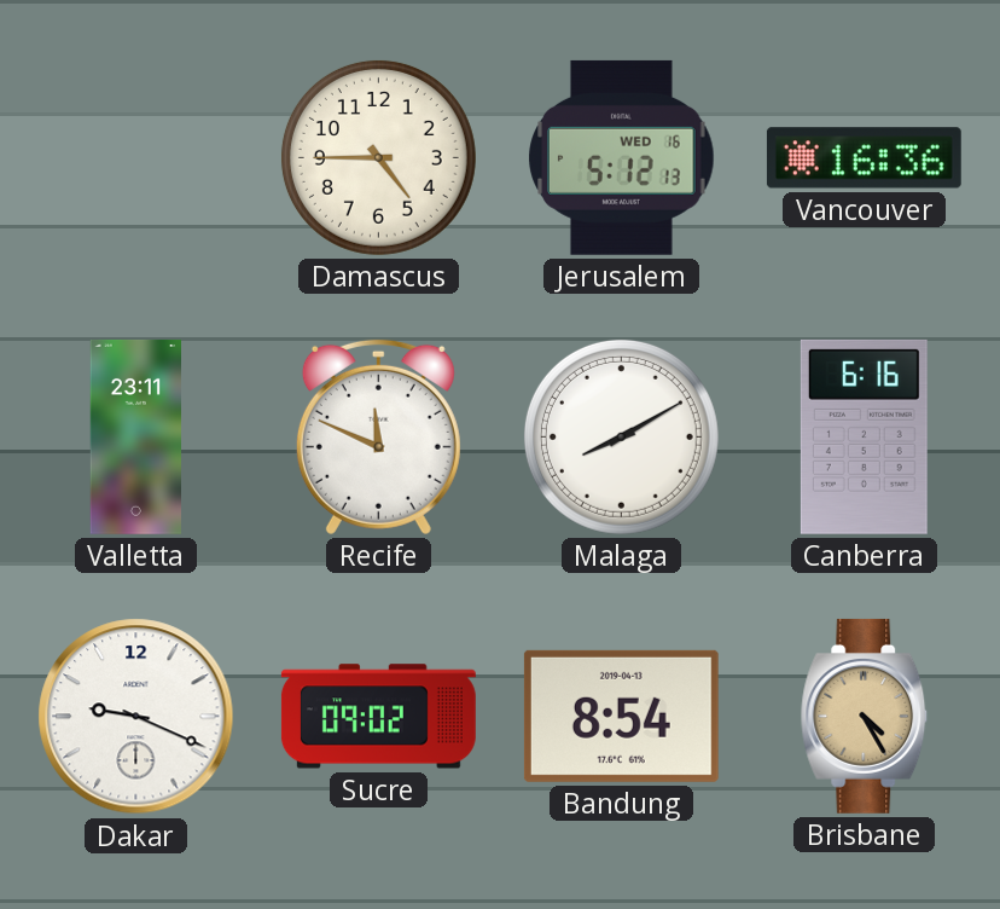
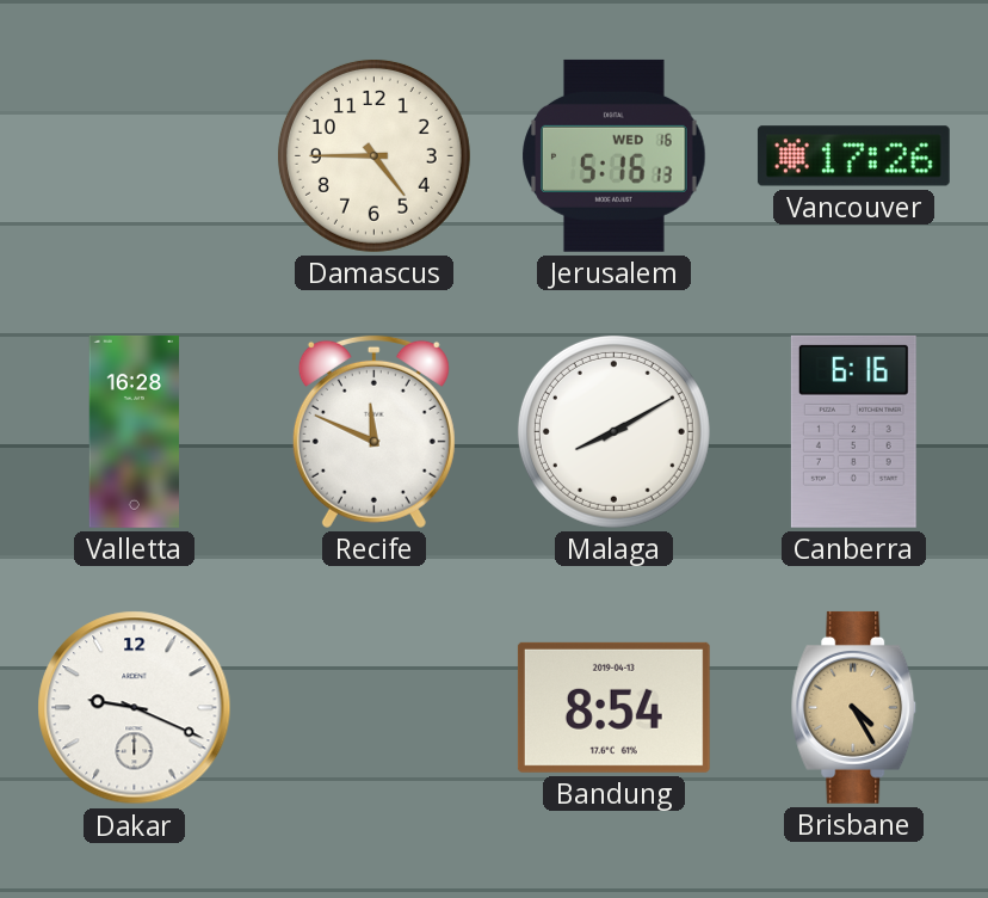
Jerusalem: 5:12 -> 5:16
Vancouver: 16:36 -> 17:26
Valletta: 23:11 -> 16:28
Sucre: 09:02 -> none
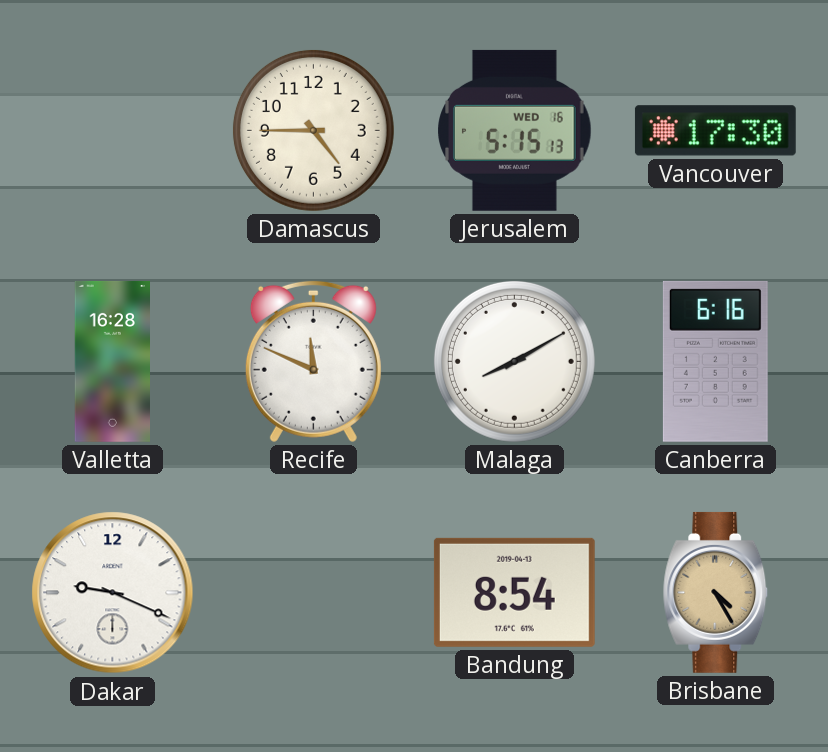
Jerusalem: 5:16 -> 5:15
Vancouver: 17:26 -> 17:30
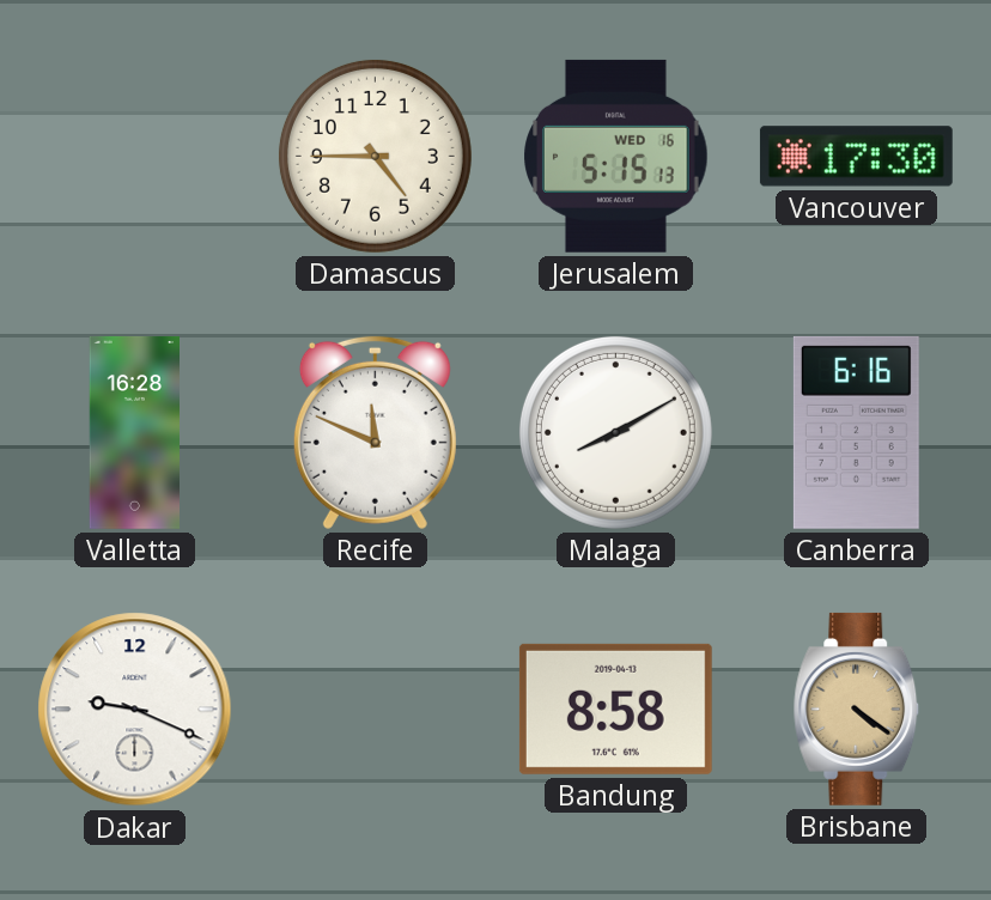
Bandung: 8:54 -> 8:58
Brisbane: 4:25 -> 4:21
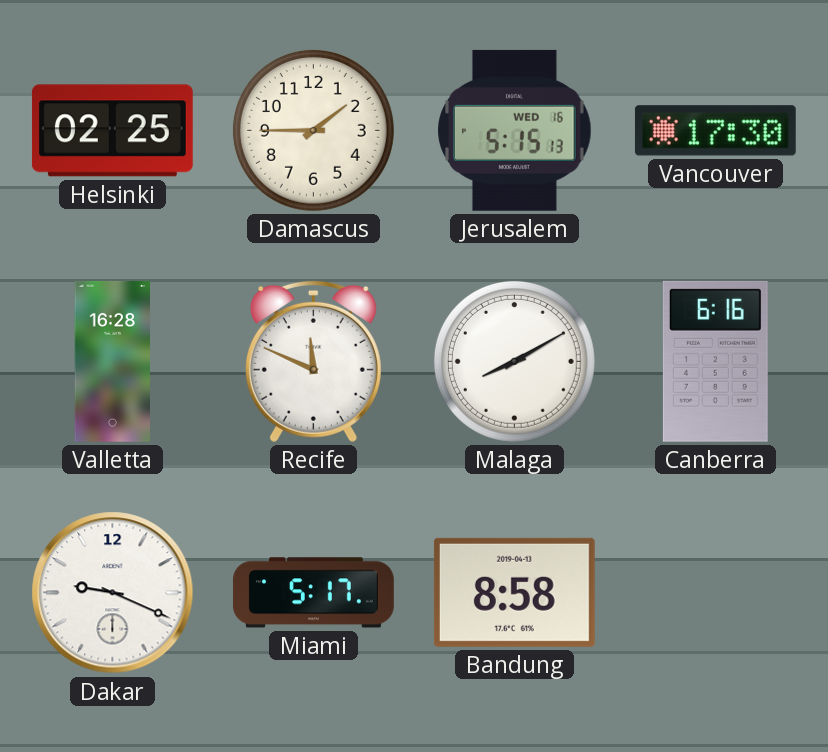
Helsinki: none -> 02:25
Damascus: 4:45 -> 1:45
Miami: none -> 5:17
Brisbane: 4:21 -> none
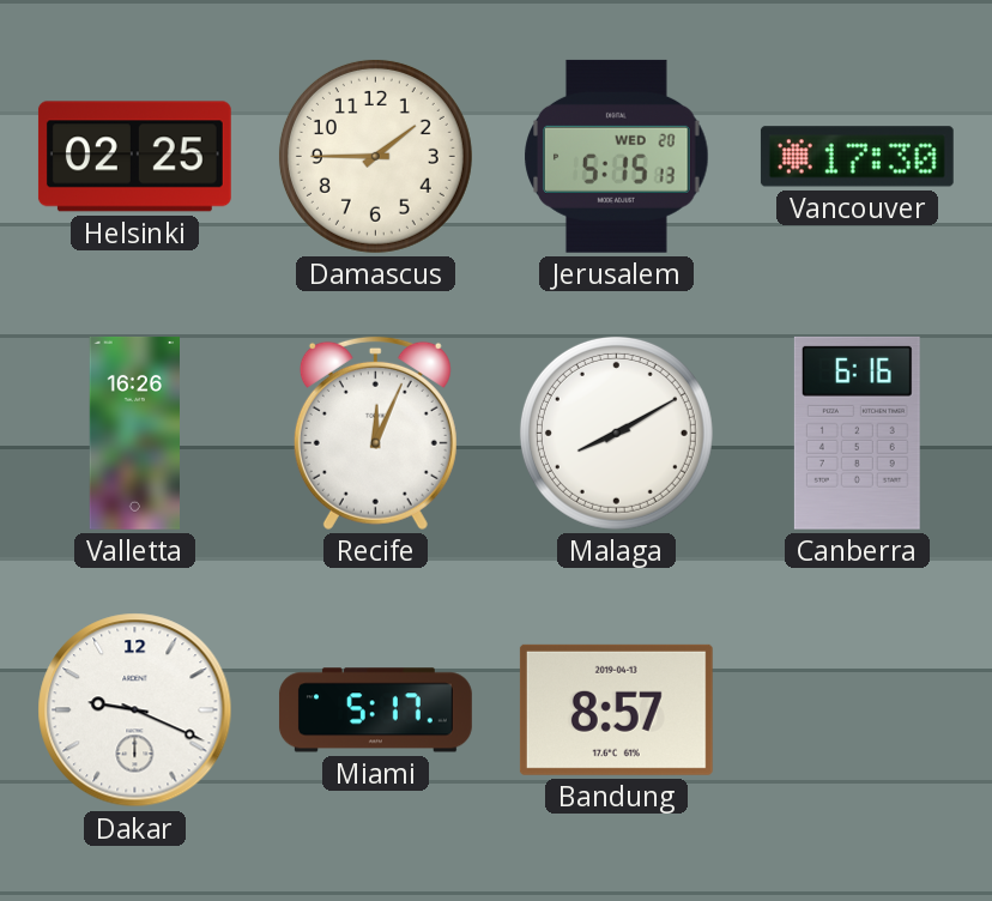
Jerusalem date: WED 16 -> WED 20
Valletta: 16:28 -> 16:26
Recife: 11:49 -> 12:04
Bandung: 8:58 -> 8:57
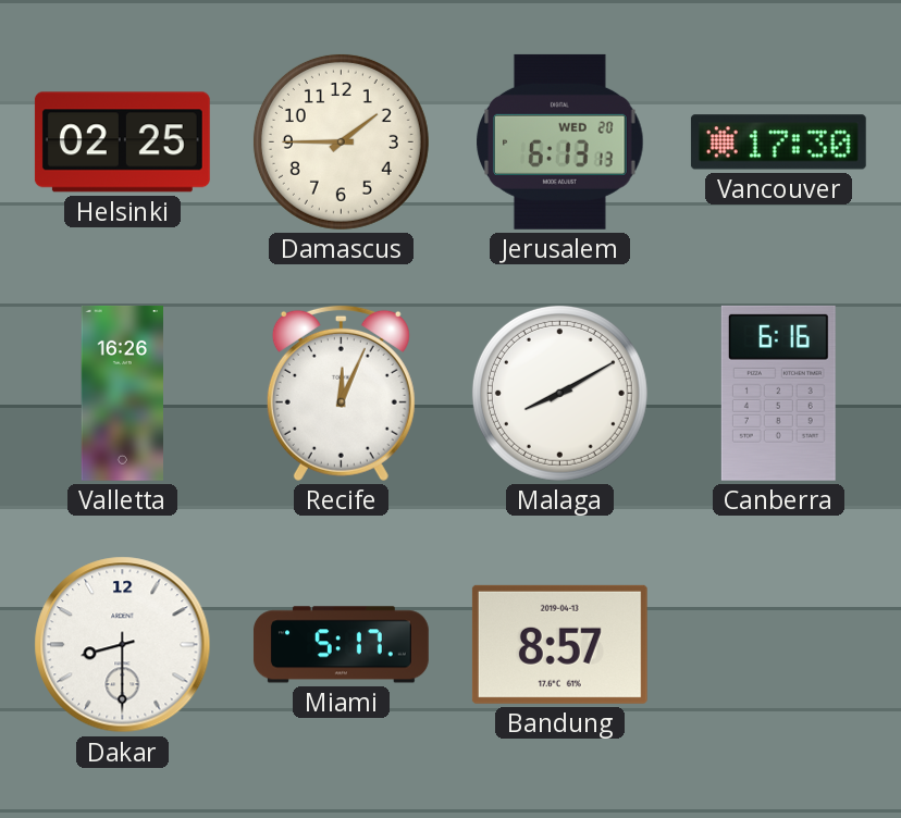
Jerusalem: 5:15 -> 6:13
Dakar: 9:19 -> 8:30
